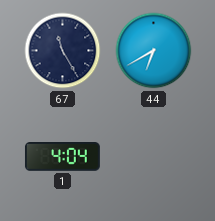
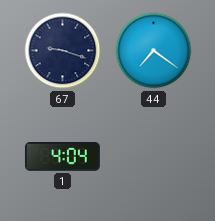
67: 11:25 -> 9:18
44: 6:40 -> 7:21
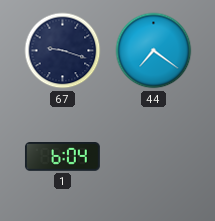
1: 4:04 -> 6:04
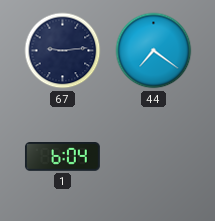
67: 9:18 -> 9:14
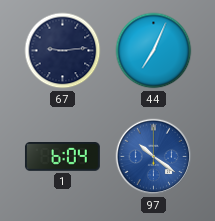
44: 7:21 -> 7:04
97: none -> 10:21
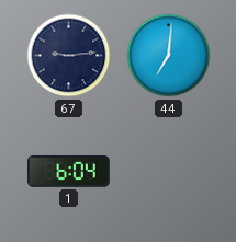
44: 7:04 -> 7:01
97: 10:21 -> none
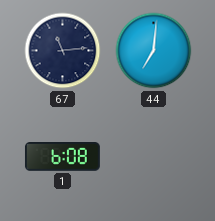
67: 9:14 -> 11:14
1: 6:04 -> 6:08
